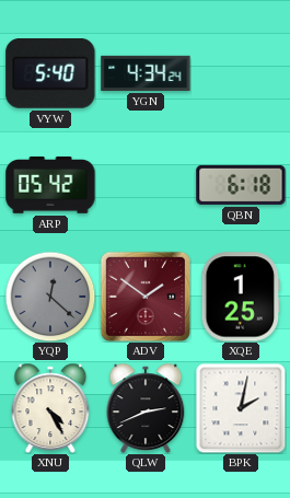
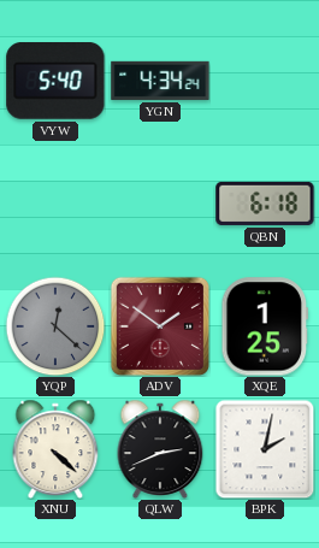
ARP: 05:42 -> none
XNU: 4:25 -> 4:22
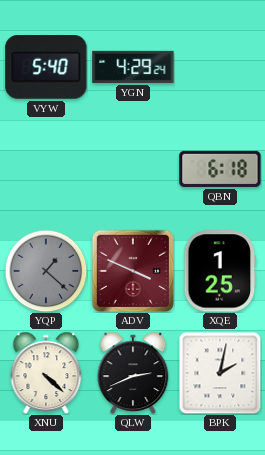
YGN: 4:34 -> 4:29
YQP: 12:22 -> 1:22
ADV: 1:51 -> 3:49
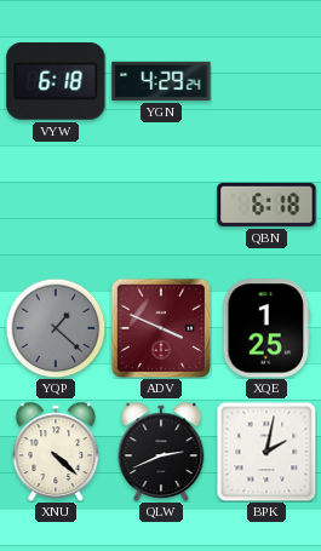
VYW: 5:40 -> 6:18
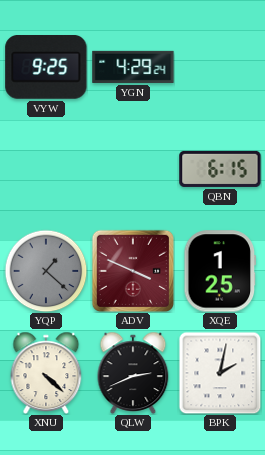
VYW: 6:18 -> 9:25
QBN: 6:18 -> 6:15
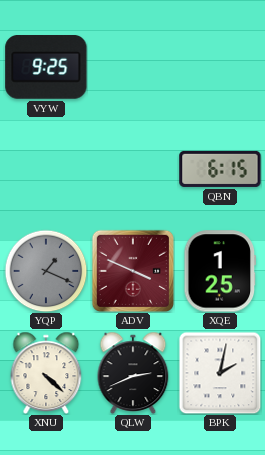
YGN: 4:29 -> none
YQP: 1:22 -> 1:19
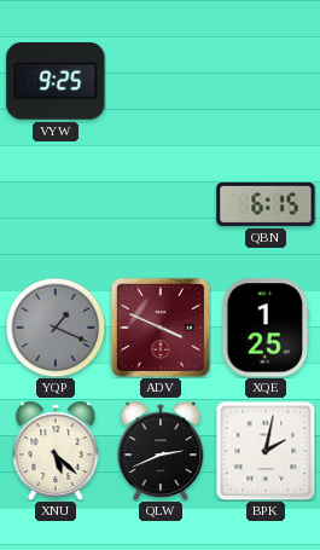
XNU: 4:22 -> 5:22
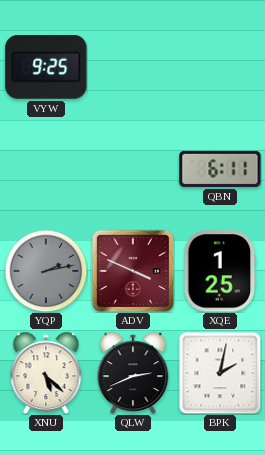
QBN: 6:15 -> 6:11
YQP: 1:19 -> 2:13
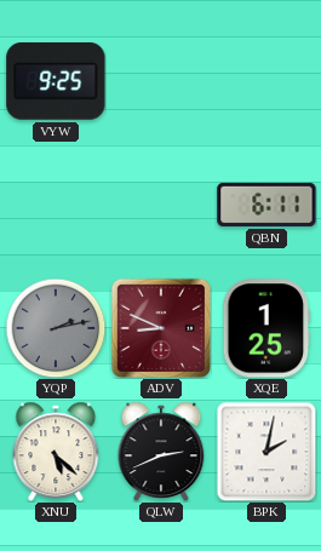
ADV: 3:49 -> 8:49
